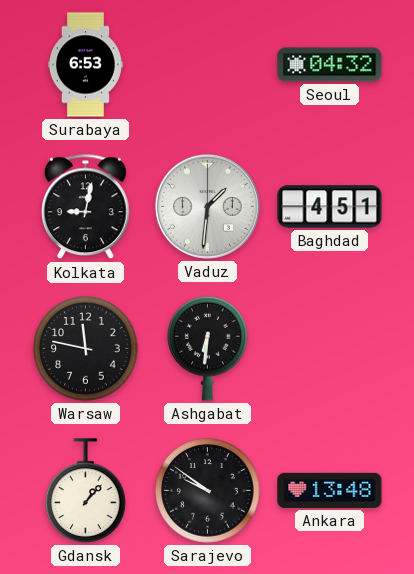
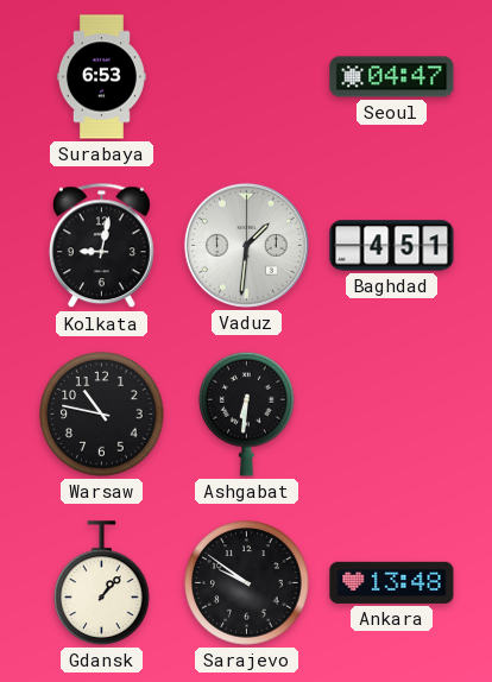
Seoul: 04:32 -> 04:47
Warsaw: 11:47 -> 10:47
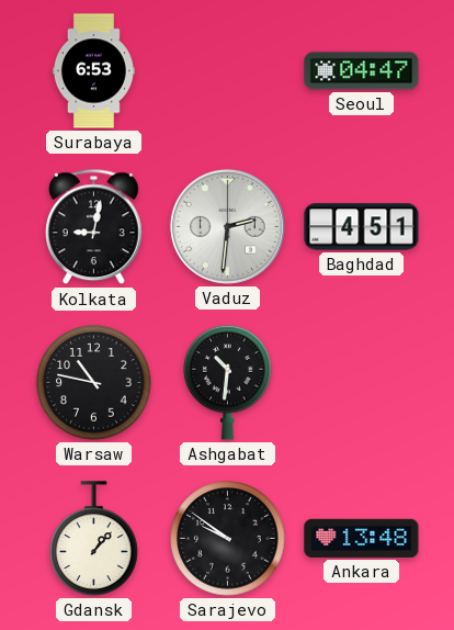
Vaduz: 1:31 -> 2:31
Ashgabat: 6:31 -> 10:31
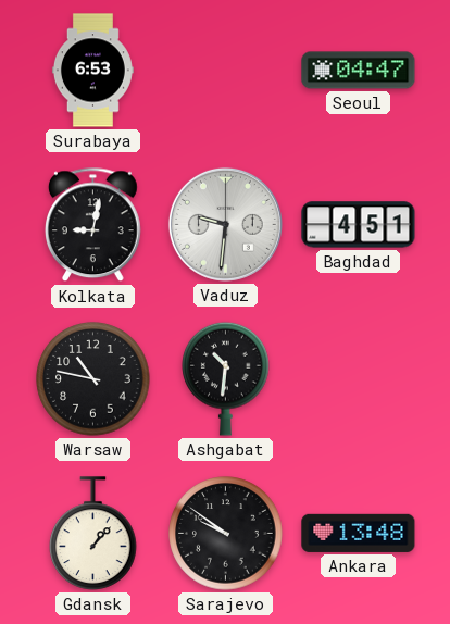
Vaduz: 2:31 -> 9:31
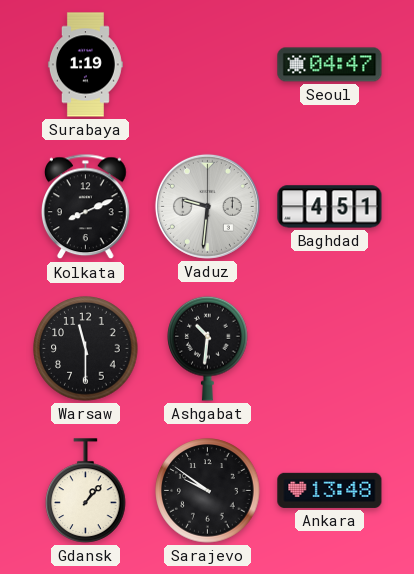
Surabaya: 6:53 -> 1:19
Kolkata: 9:02 -> 8:11
Warsaw: 10:47 -> 11:30
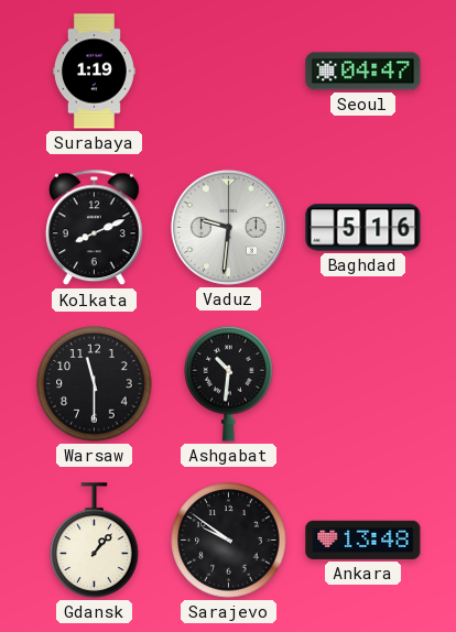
Baghdad: 4:51 -> 5:16
